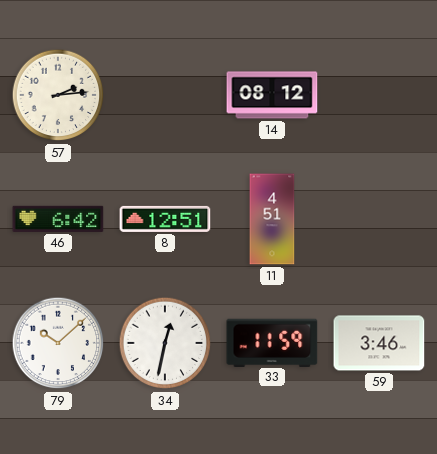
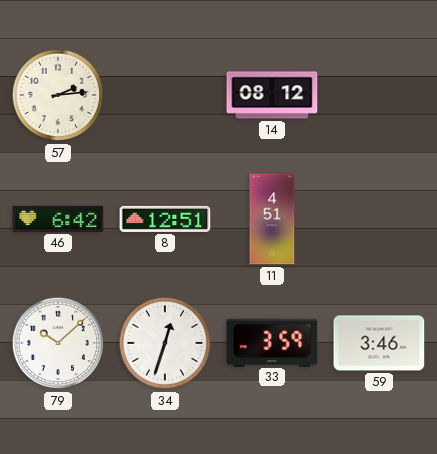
34: 12:32 -> 12:33
33: 11:59 -> 3:59
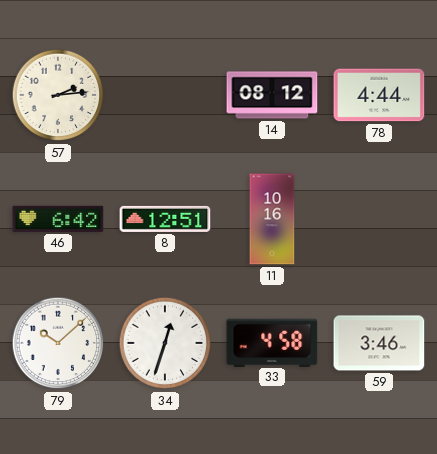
78: none -> 4:44
11: 4:51 -> 10:16
33: 3:59 -> 4:58
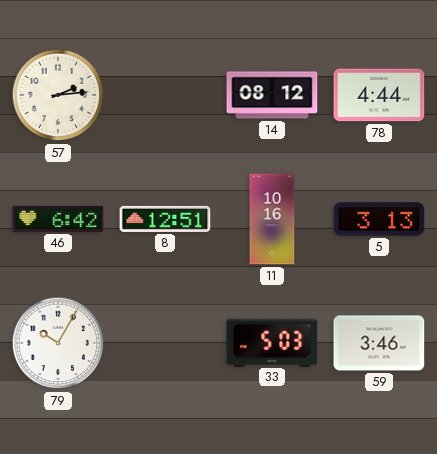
5: none -> 3:13
79: 10:08 -> 10:05
34: 12:33 -> none
33: 4:58 -> 5:03
